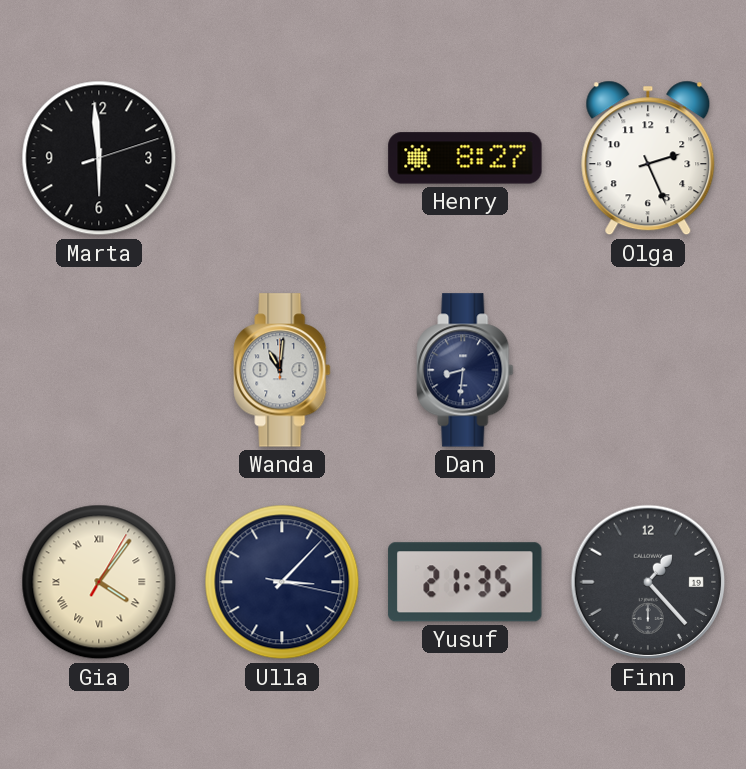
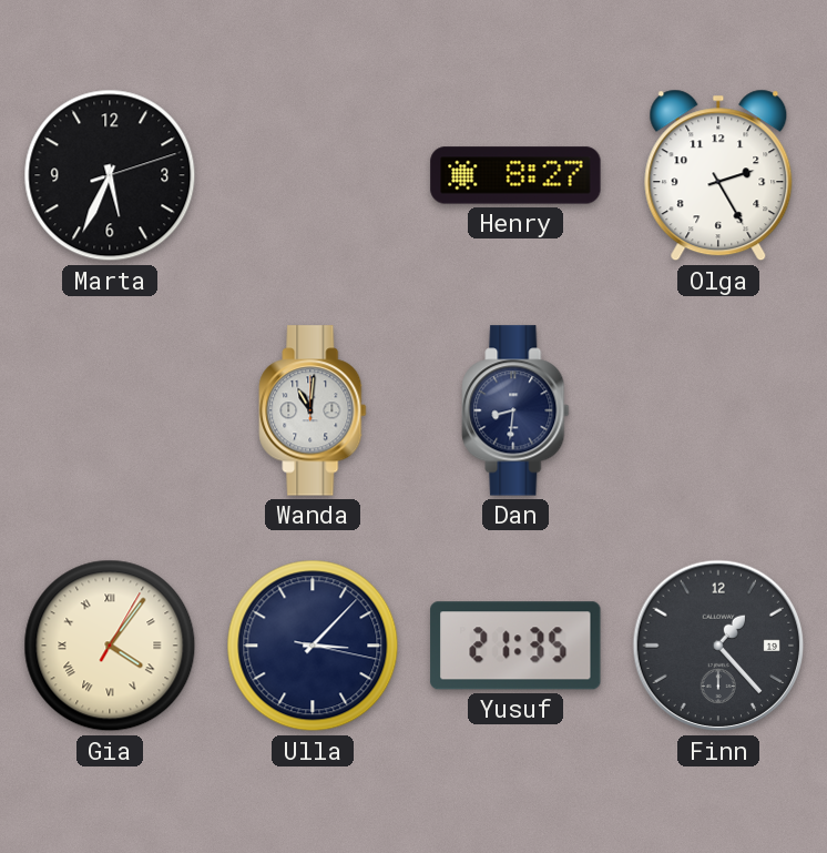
Marta: 5:59 -> 5:34
Olga: 2:26 -> 2:25
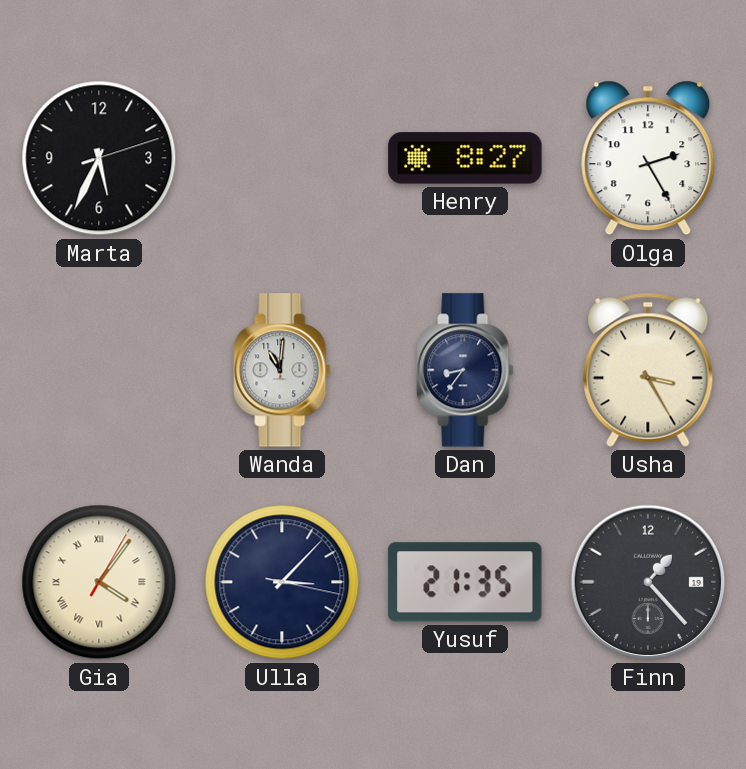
Dan: 8:31 -> 8:36
Usha: none -> 3:25
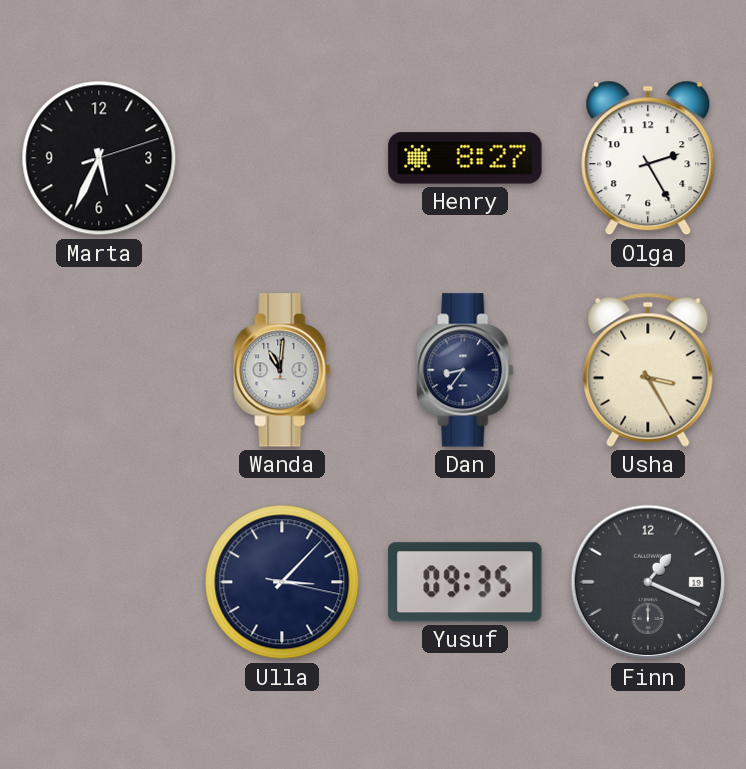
Gia: 4:06 -> none
Yusuf: 21:35 -> 09:35
Finn: 1:23 -> 1:19
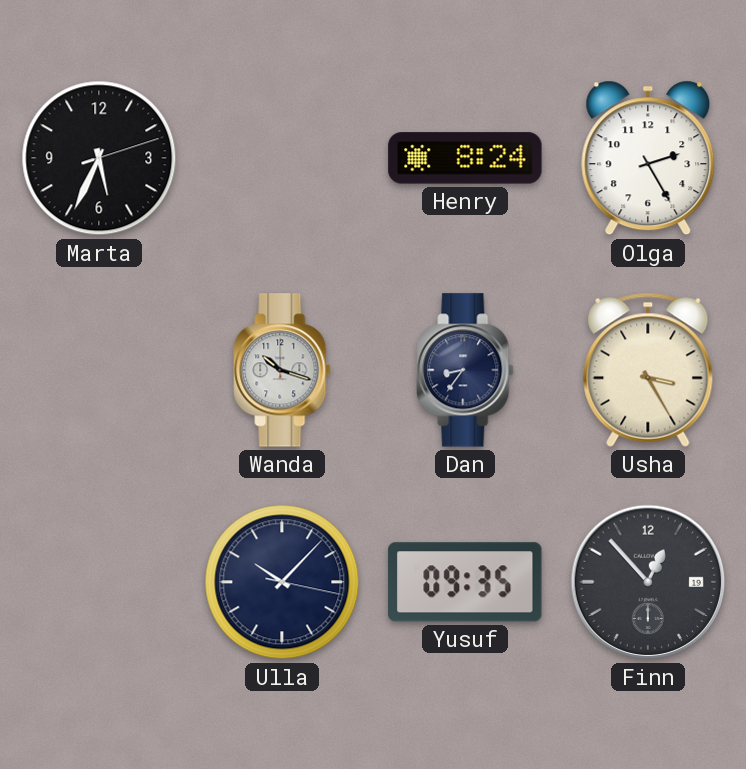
Henry: 8:27 -> 8:24
Wanda: 11:01 -> 10:18
Ulla: 3:07 -> 10:07
Finn: 1:19 -> 12:53
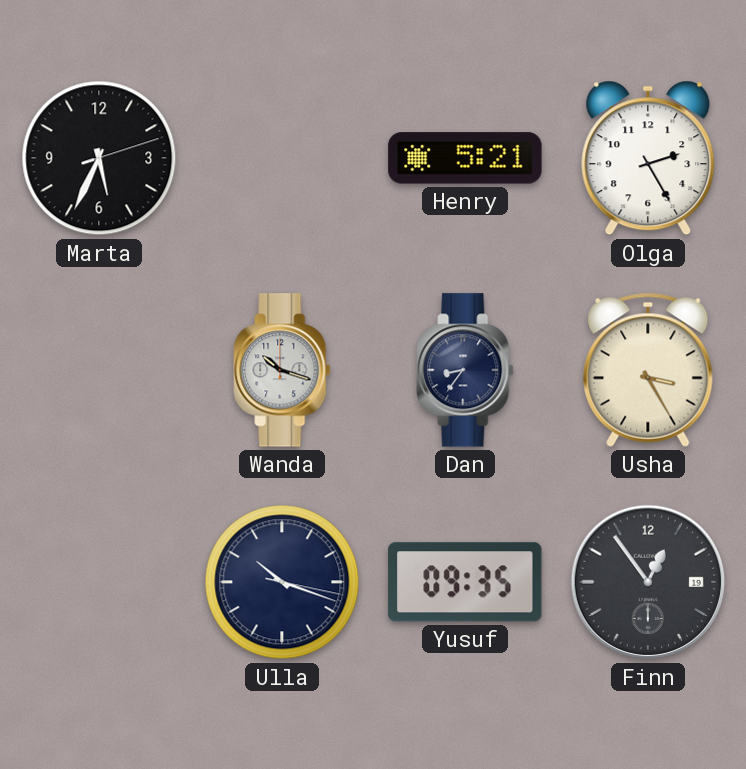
Henry: 8:24 -> 5:21
Ulla: 10:07 -> 10:18
Finn: 12:53 -> 12:54
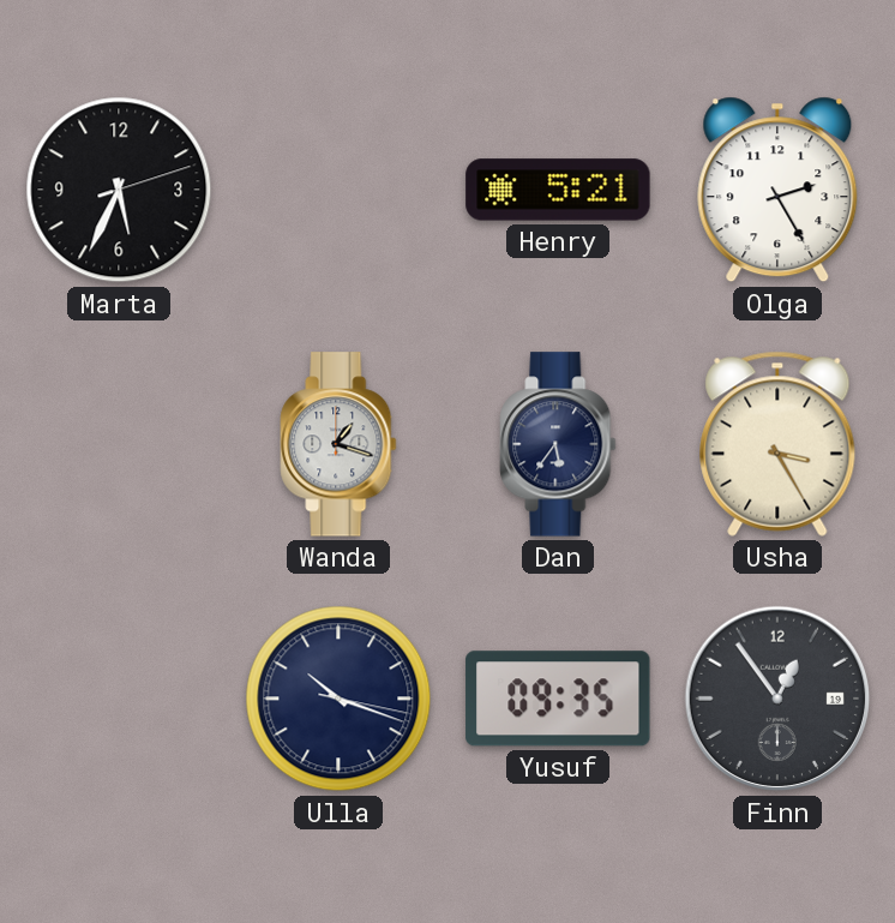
Wanda: 10:18 -> 1:18
Dan: 8:36 -> 5:36
